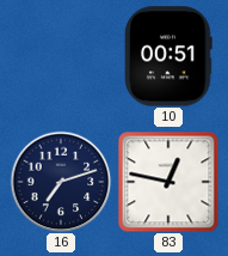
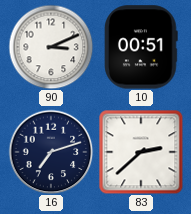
90: none -> 3:11
83: 12:47 -> 2:38
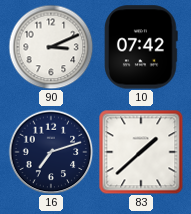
10: 00:51 -> 07:42
83: 2:38 -> 1:38
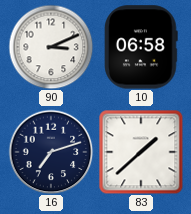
10: 07:42 -> 06:58
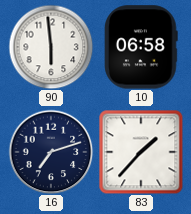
90: 3:11 -> 5:59
83: 1:38 -> 1:37
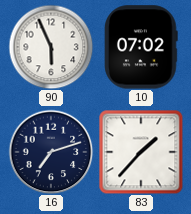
90: 5:59 -> 5:56
10: 06:58 -> 07:02
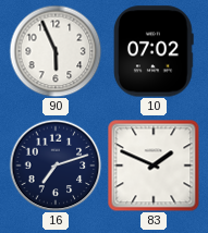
83: 1:37 -> 1:49
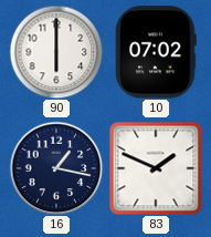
90: 5:56 -> 6:00
16: 7:12 -> 1:17
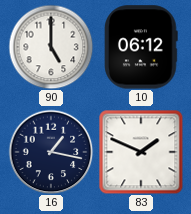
90: 6:00 -> 5:00
10: 07:02 -> 06:12
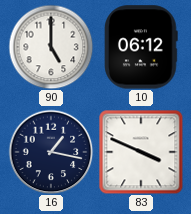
83: 1:49 -> 3:49
